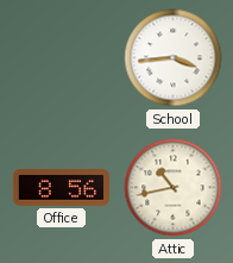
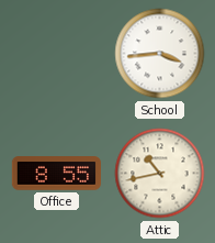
Office: 8:56 -> 8:55
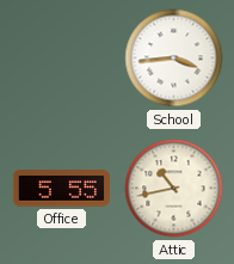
Office: 8:55 -> 5:55
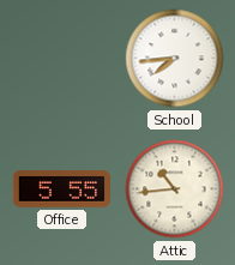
School: 3:44 -> 7:44
Attic: 10:43 -> 10:44
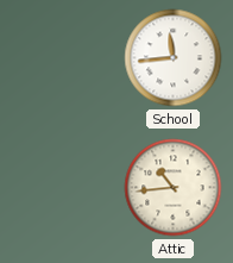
School: 7:44 -> 11:44
Office: 5:55 -> none
